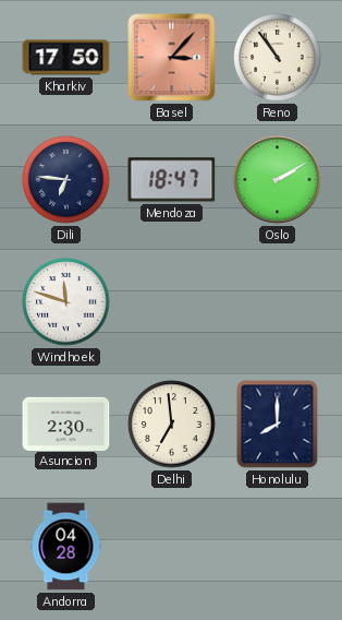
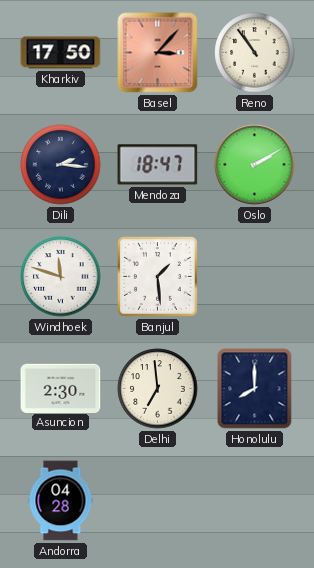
Dili: 6:46 -> 2:16
Banjul: none -> 1:29
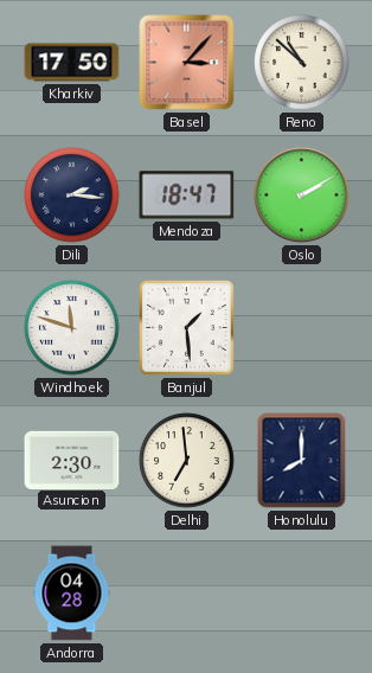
Reno: 10:54 -> 10:52
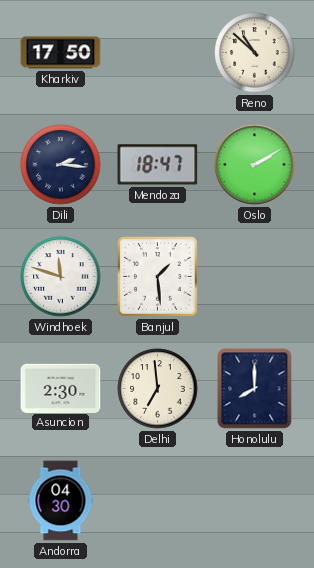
Basel: 3:07 -> none
Andorra: 04:28 -> 04:30
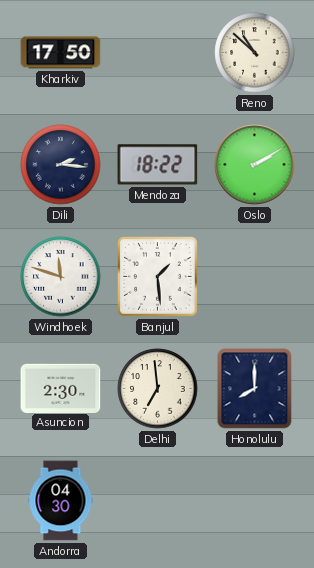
Mendoza: 18:47 -> 18:22
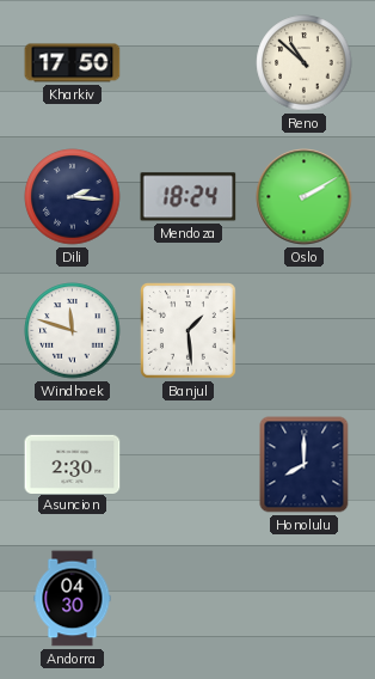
Mendoza: 18:22 -> 18:24
Delhi: 6:59 -> none
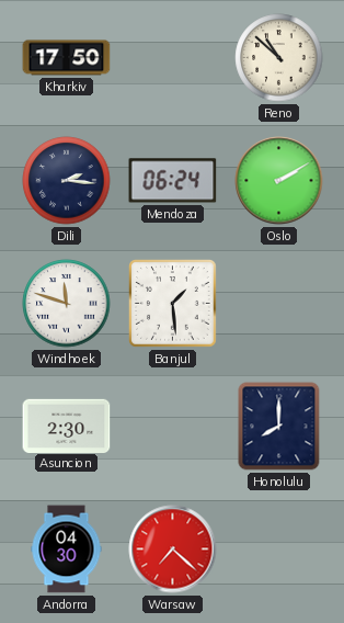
Mendoza: 18:24 -> 06:24
Warsaw: none -> 7:22
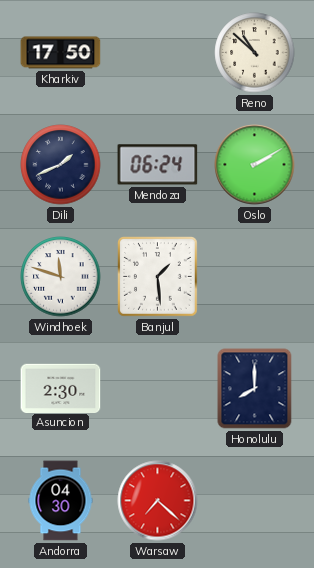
Dili: 2:16 -> 1:41
